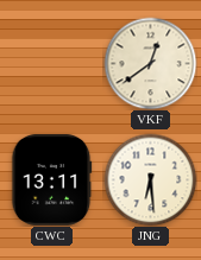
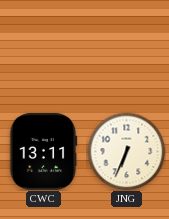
VKF: 12:39 -> none
JNG: 6:29 -> 6:34
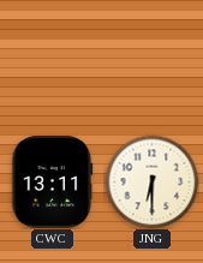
JNG: 6:34 -> 6:30
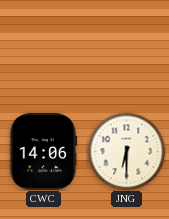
CWC: 13:11 -> 14:06
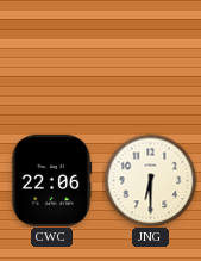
CWC: 14:06 -> 22:06
